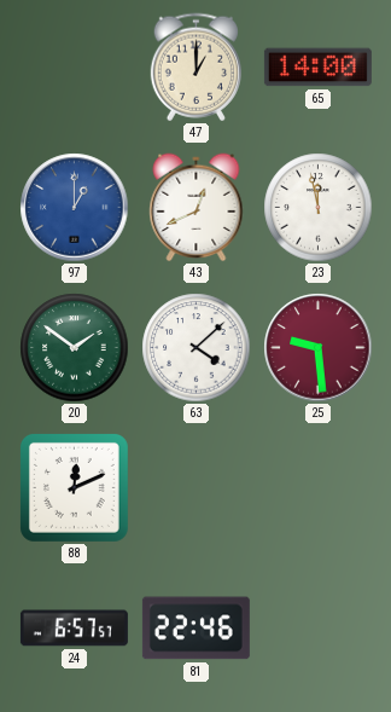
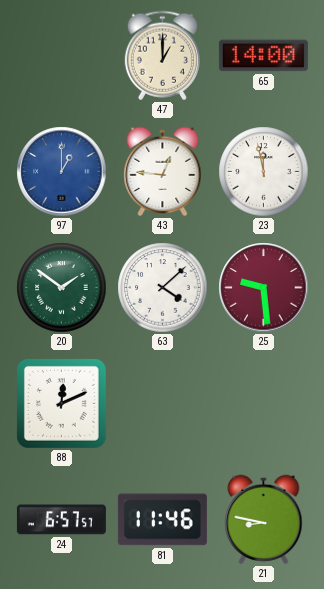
43: 12:41 -> 12:46
81: 22:46 -> 11:46
21: none -> 8:47
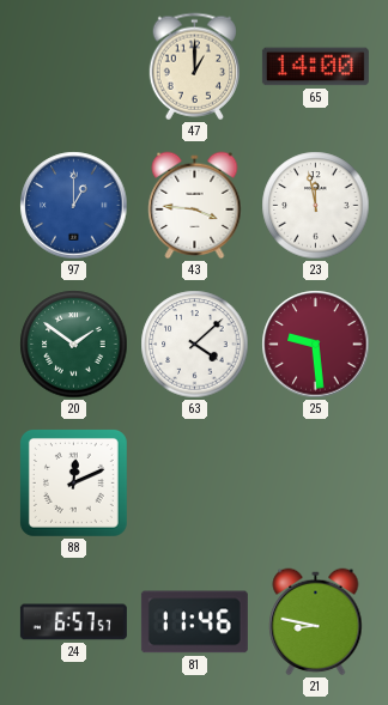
43: 12:46 -> 3:46
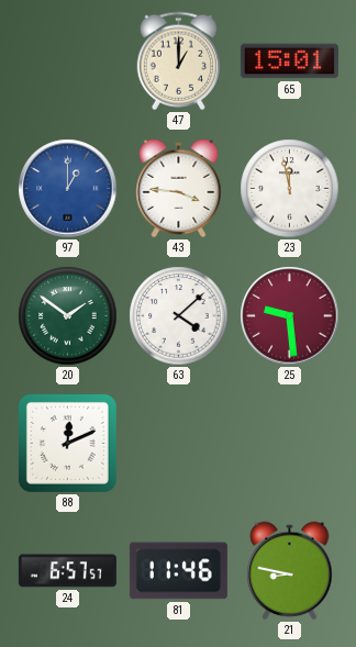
65: 14:00 -> 15:01
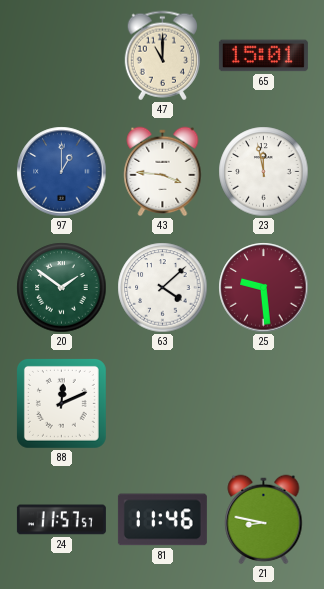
47: 1:00 -> 11:00
24: 6:57 -> 11:57
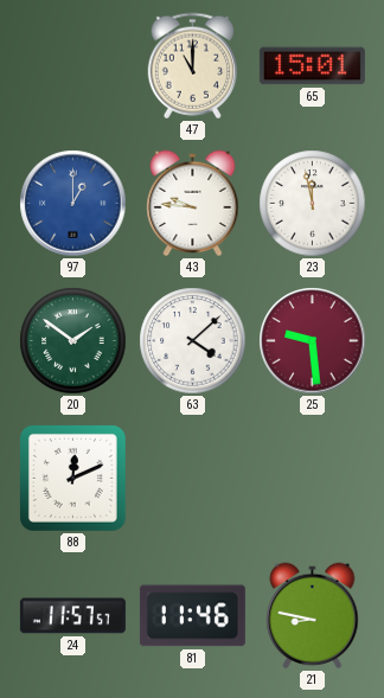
43: 3:46 -> 9:46
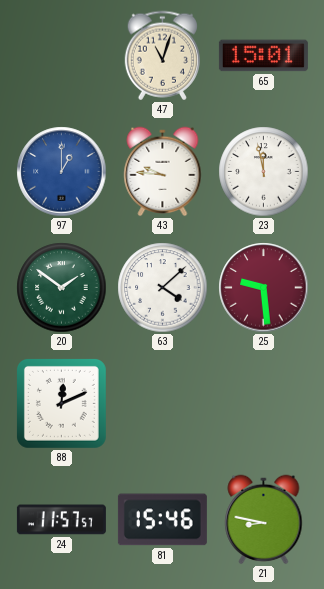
47: 11:00 -> 11:03
81: 11:46 -> 15:46
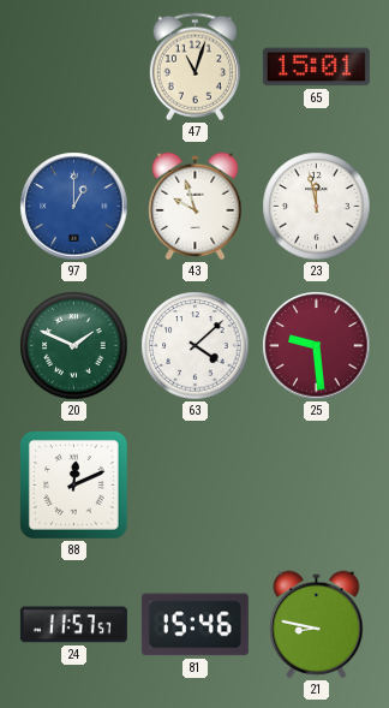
43: 9:46 -> 9:57
20: 1:51 -> 1:49
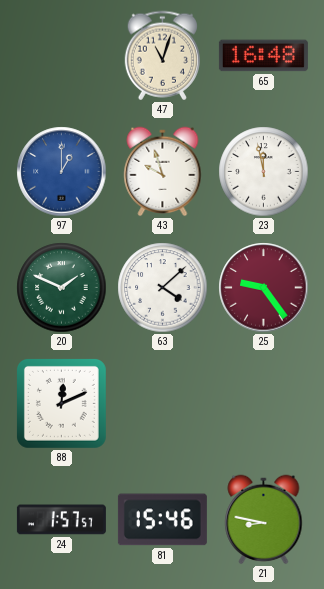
65: 15:01 -> 16:48
25: 9:29 -> 9:24
24: 11:57 -> 1:57
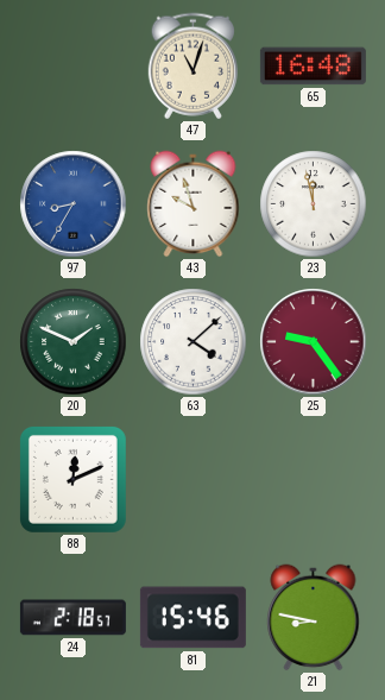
97: 1:00 -> 8:35
24: 1:57 -> 2:18
